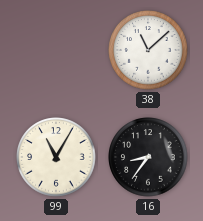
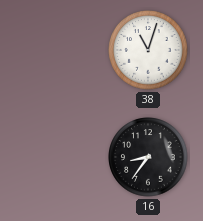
38: 11:08 -> 11:03
99: 11:05 -> none
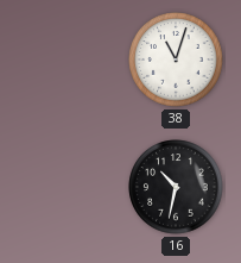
16: 8:36 -> 10:32
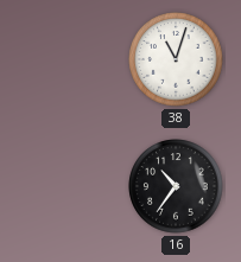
16: 10:32 -> 10:36
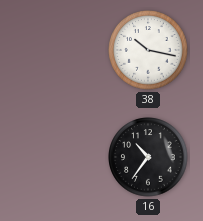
38: 11:03 -> 10:17
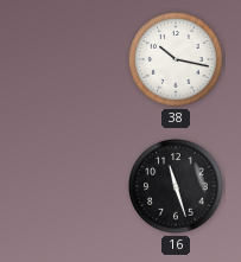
16: 10:36 -> 11:27
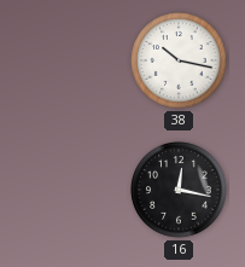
16: 11:27 -> 12:17
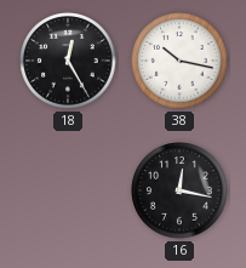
18: none -> 12:25
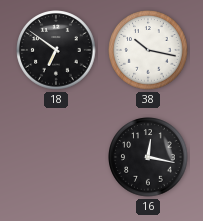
18: 12:25 -> 6:51
